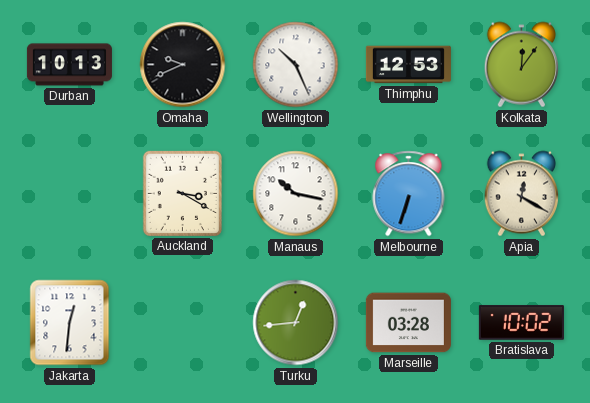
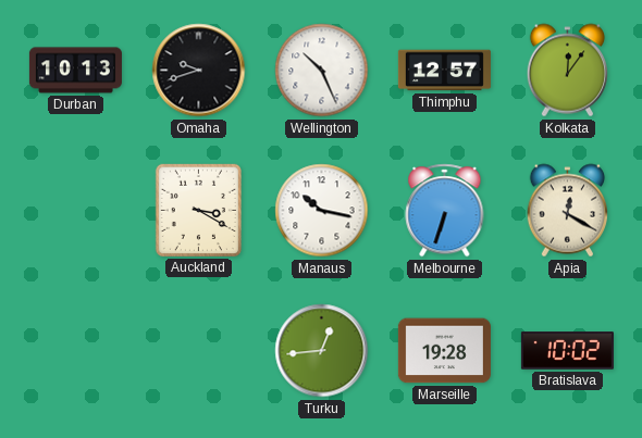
Omaha: 9:41 -> 9:42
Thimphu: 12:53 -> 12:57
Jakarta: 12:31 -> none
Marseille: 03:28 -> 19:28
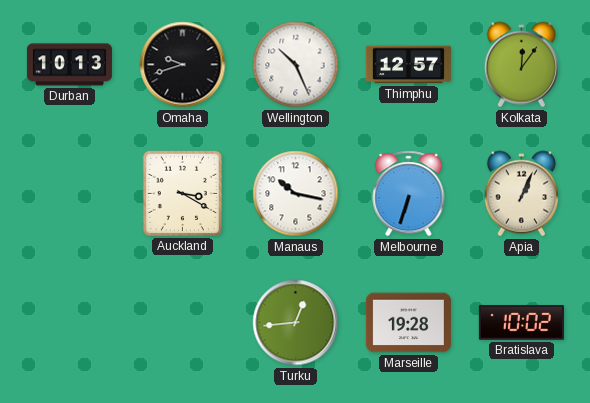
Apia: 12:20 -> 1:04
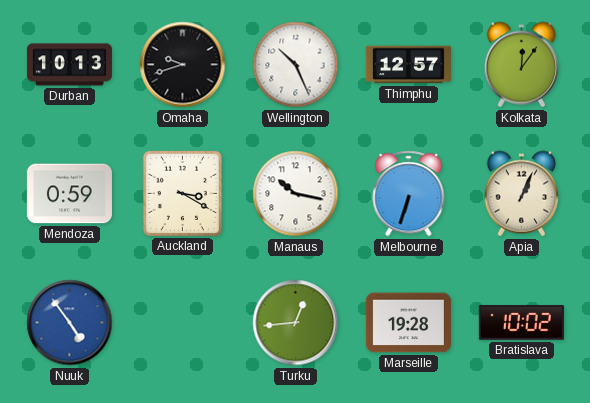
Mendoza: none -> 0:59
Nuuk: none -> 4:54
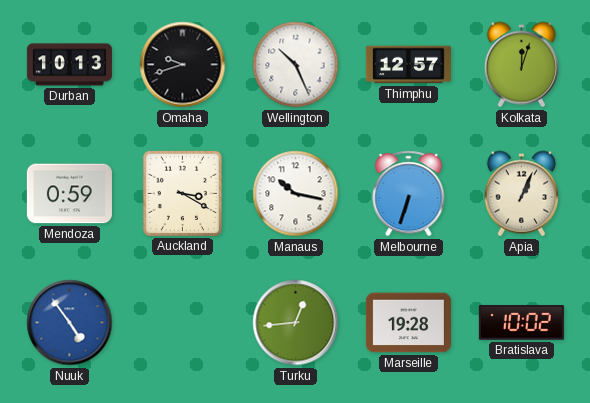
Kolkata: 12:06 -> 12:03
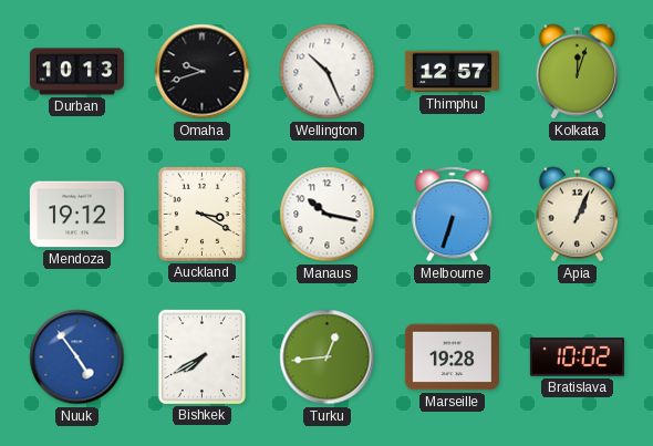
Mendoza: 0:59 -> 19:12
Bishkek: none -> 7:40
